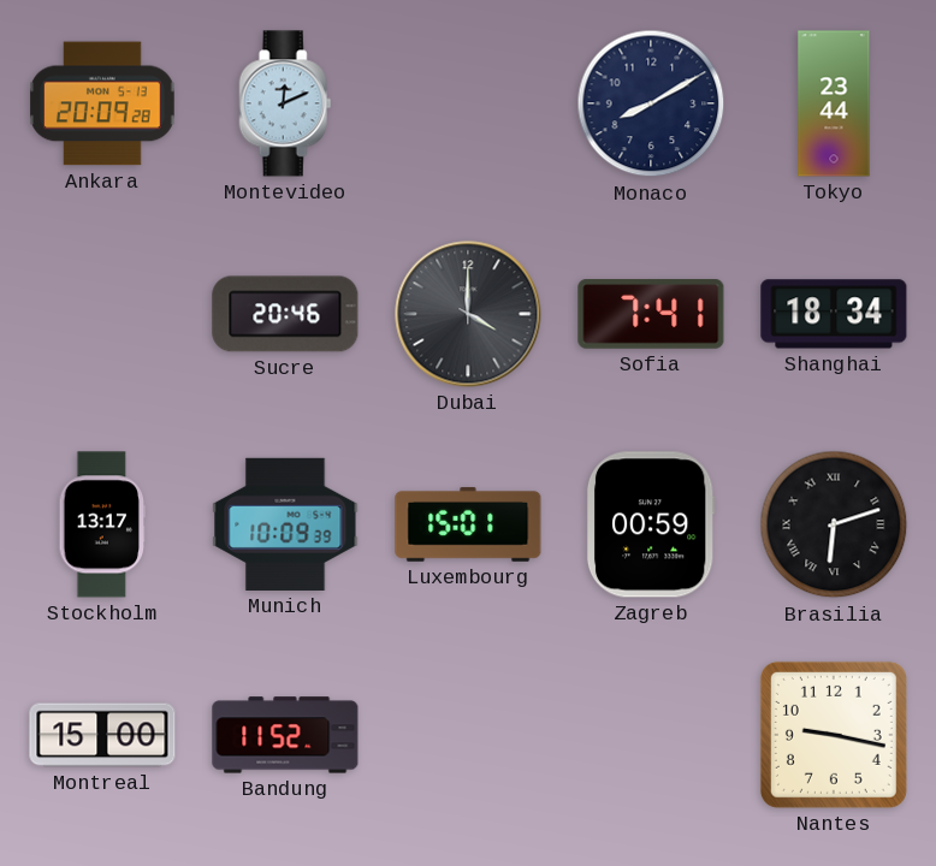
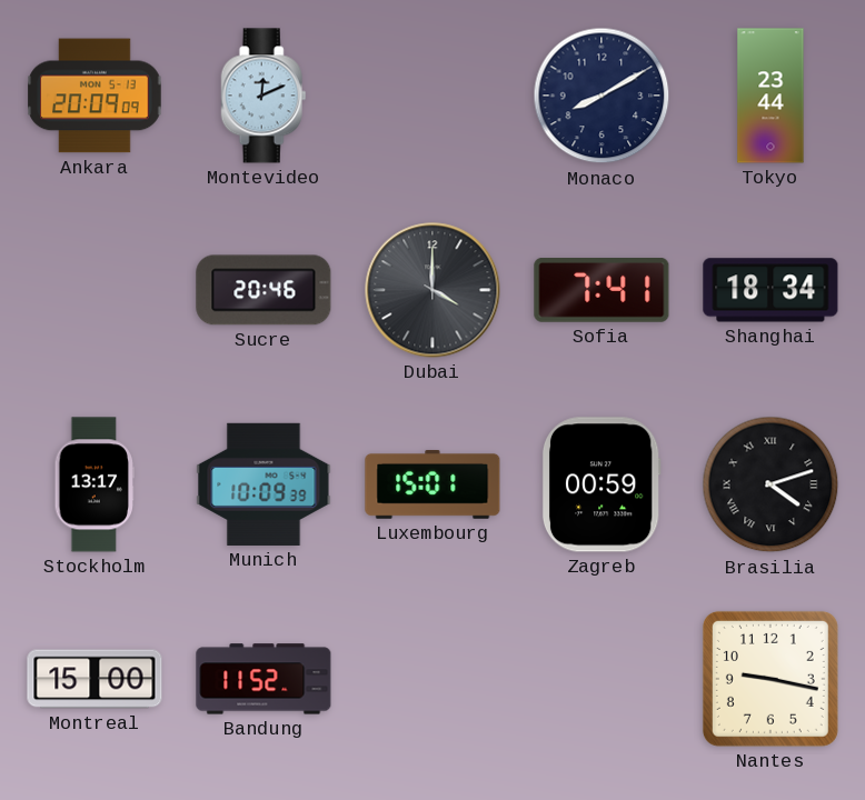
Ankara: 20:09:28 -> 20:09:09
Brasilia: 6:12 -> 4:12
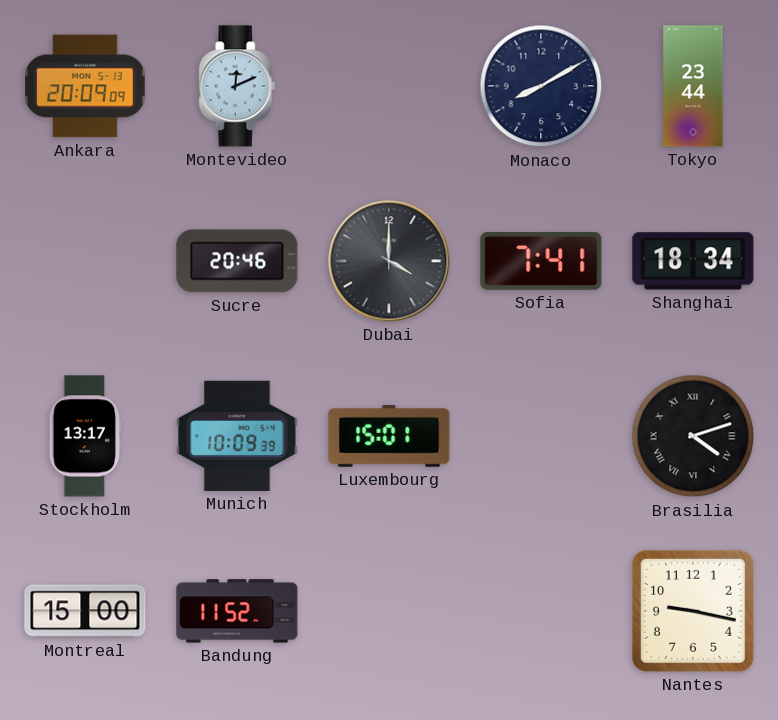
Zagreb: 00:59 -> none
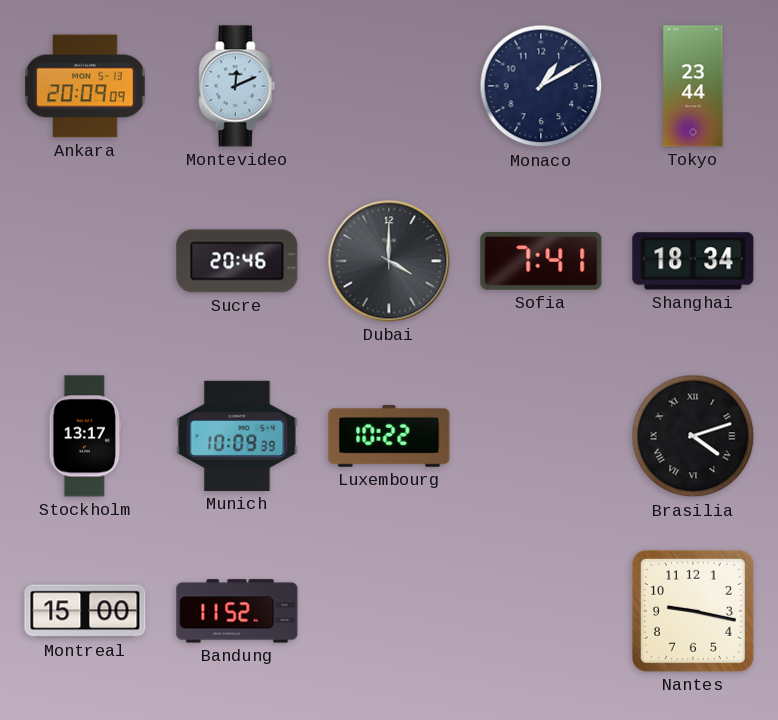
Monaco: 8:10 -> 1:10
Luxembourg: 15:01 -> 10:22
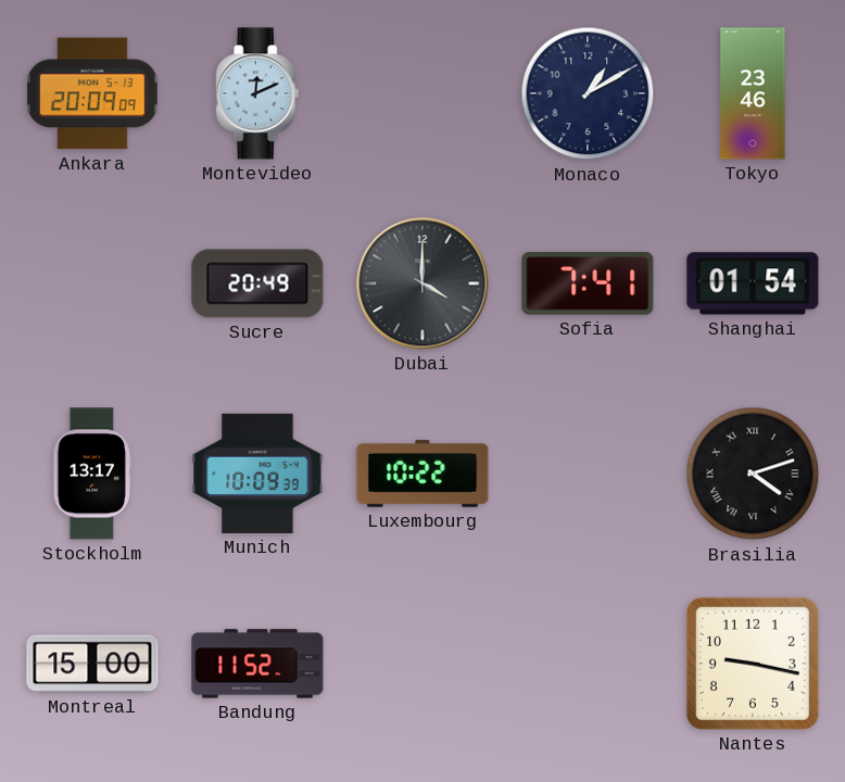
Tokyo: 23:44 -> 23:46
Sucre: 20:46 -> 20:49
Shanghai: 18:34 -> 01:54
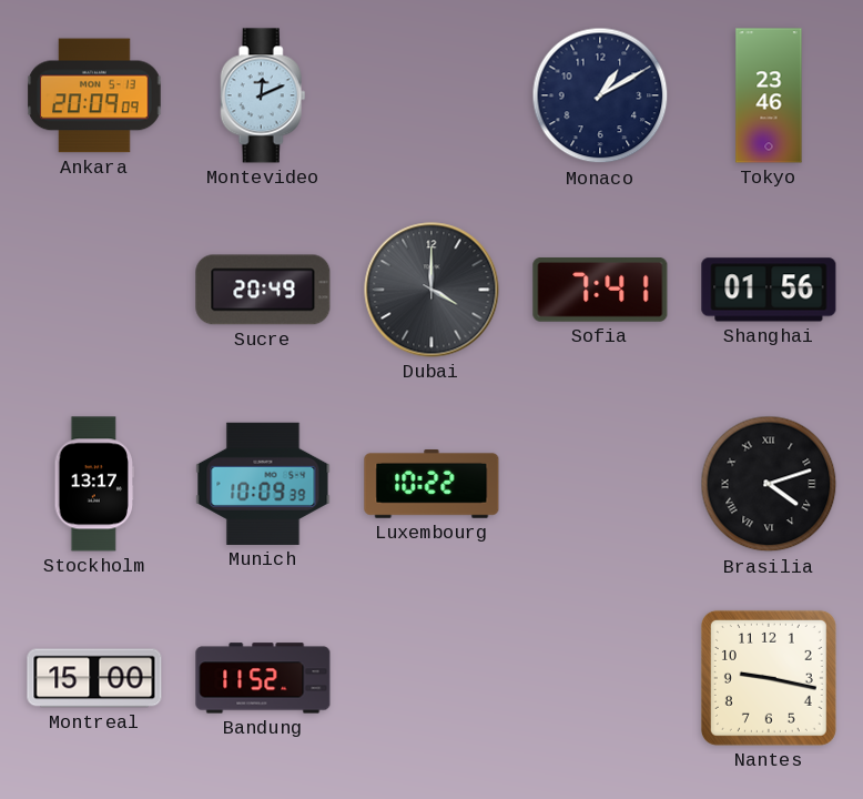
Shanghai: 01:54 -> 01:56
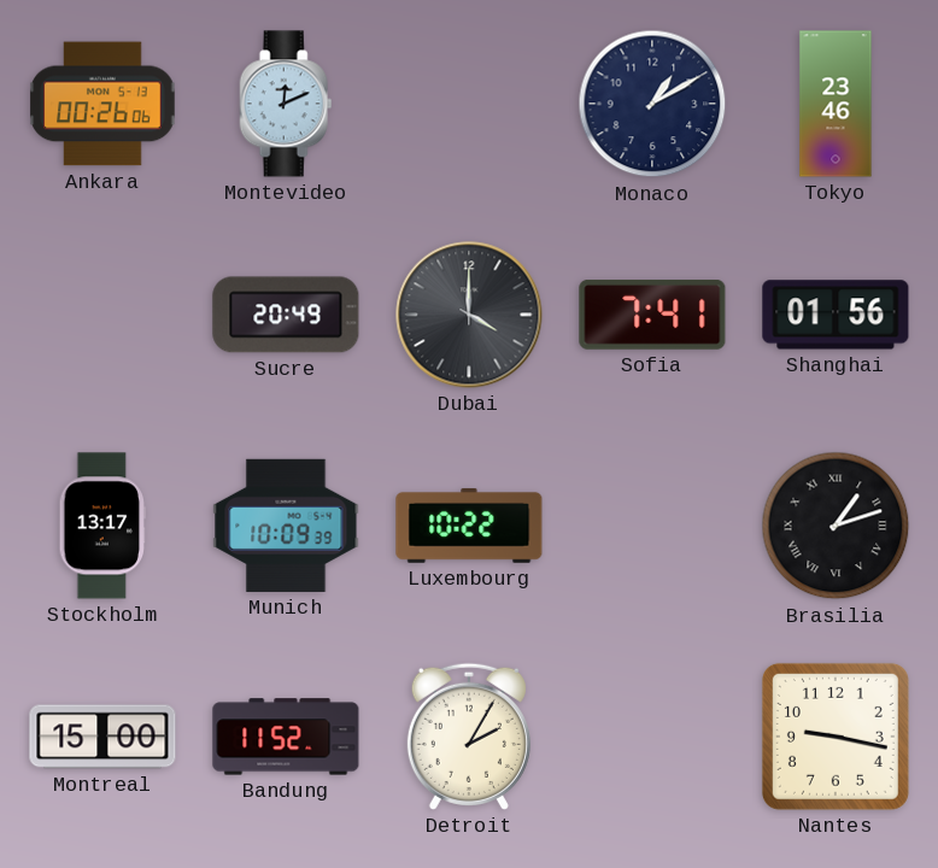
Ankara: 20:09 -> 00:26
Brasilia: 4:12 -> 1:12
Detroit: none -> 2:05
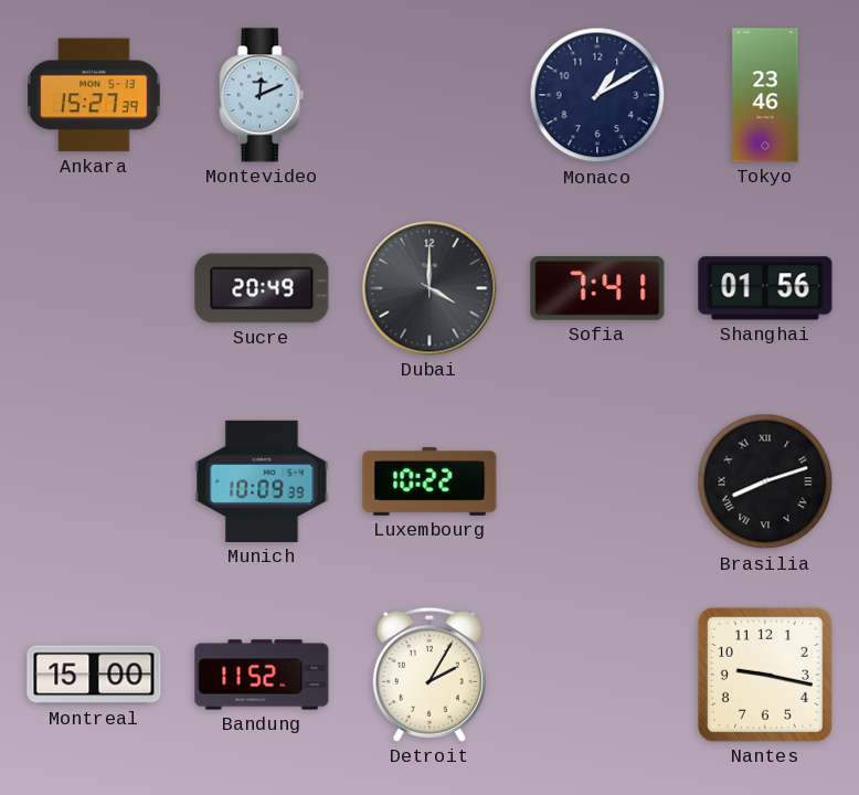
Ankara: 00:26 -> 15:27
Stockholm: 13:17 -> none
Brasilia: 1:12 -> 8:12
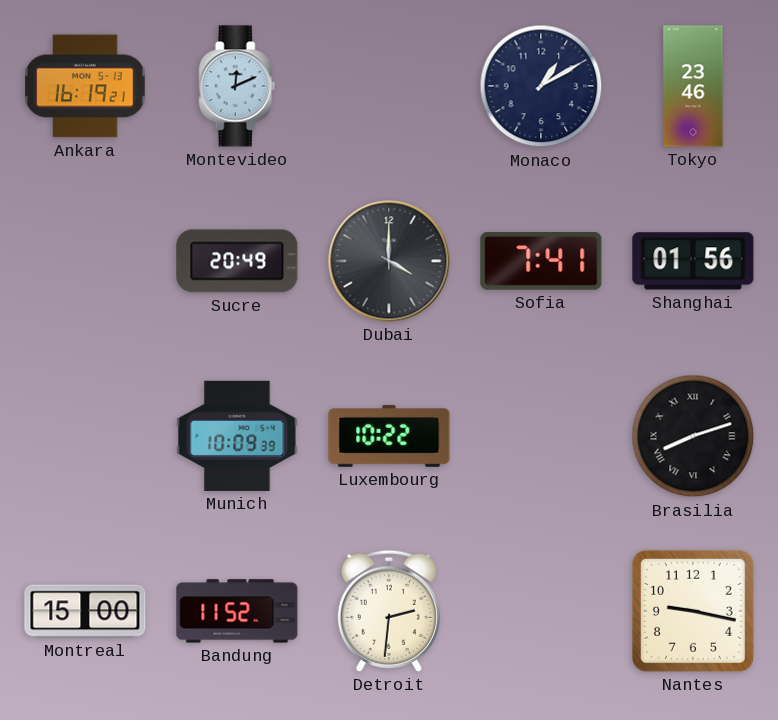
Ankara: 15:27 -> 16:19
Detroit: 2:05 -> 2:31
